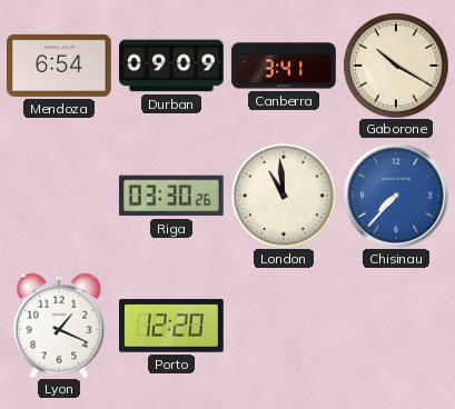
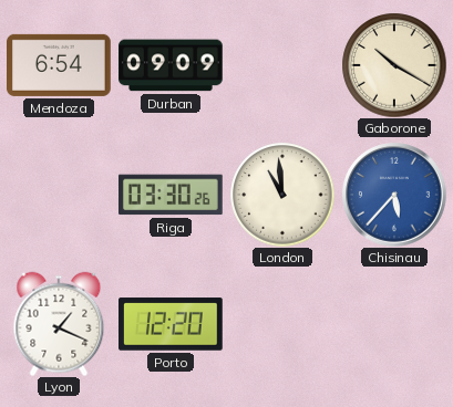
Canberra: 3:41 -> none
Chisinau: 7:37 -> 5:37
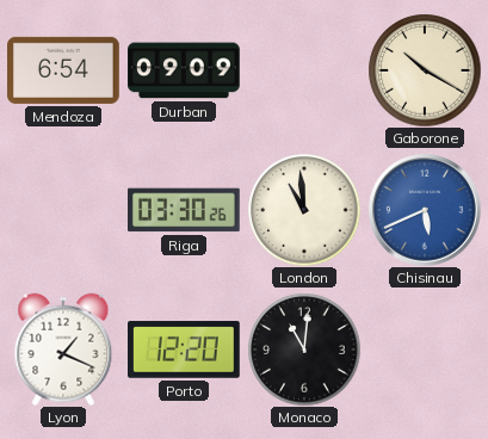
Chisinau: 5:37 -> 5:41
Monaco: none -> 11:01
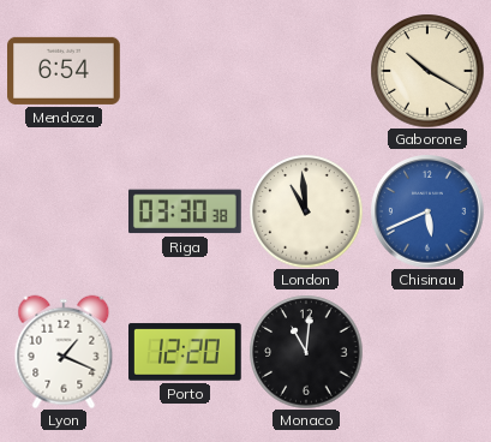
Durban: 09:09 -> none
Riga: 03:30:26 -> 03:30:38
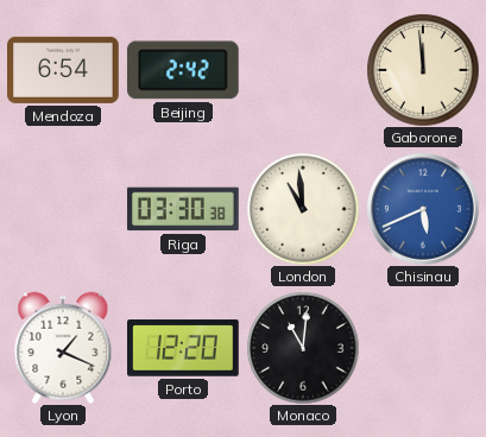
Beijing: none -> 2:42
Gaborone: 10:20 -> 11:59
